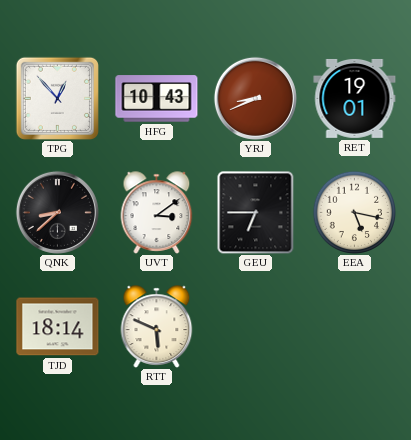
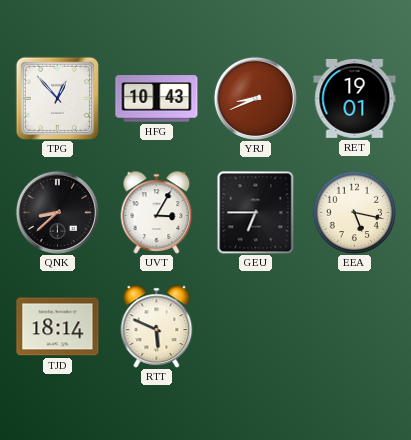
UVT: 3:09 -> 3:05
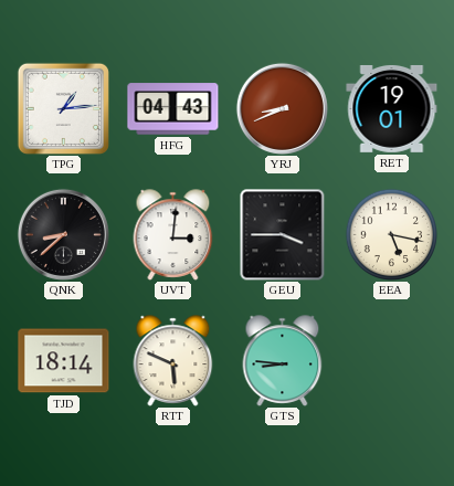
TPG: 12:53 -> 1:14
HFG: 10:43 -> 04:43
UVT: 3:05 -> 3:01
GEU: 6:45 -> 3:45
GTS: none -> 8:46
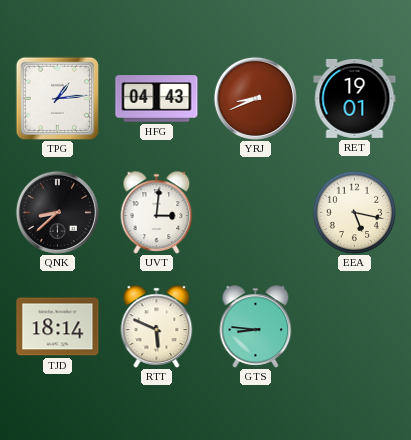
GEU: 3:45 -> none
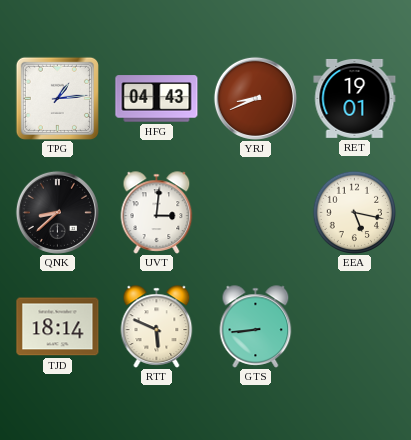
GTS: 8:46 -> 8:44
